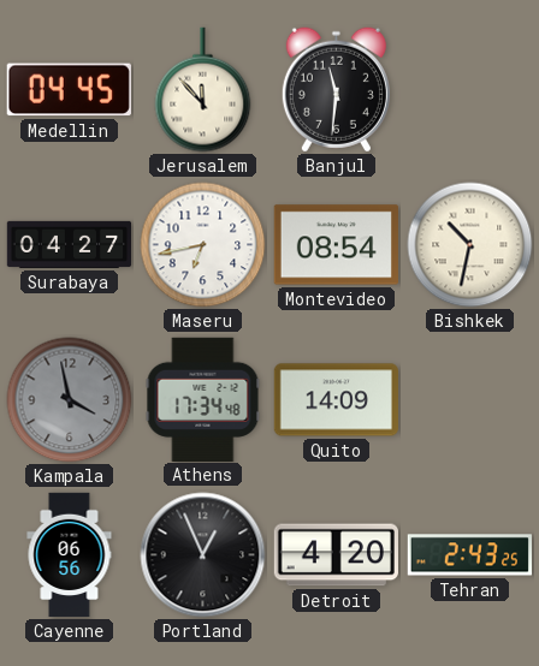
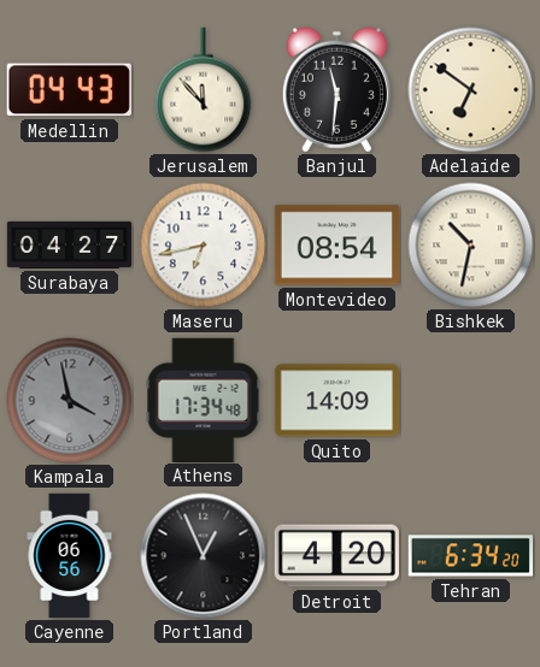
Medellin: 04:45 -> 04:43
Adelaide: none -> 6:51
Tehran: 2:43 -> 6:34
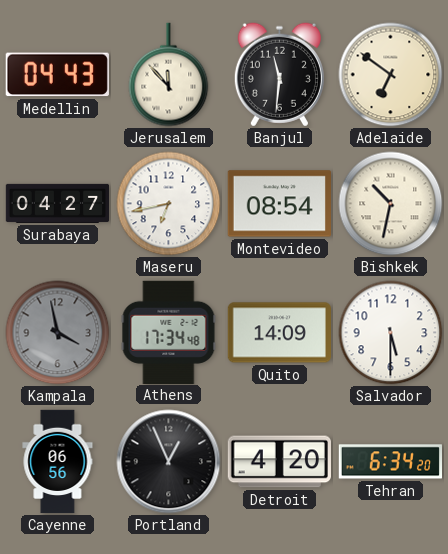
Salvador: none -> 5:30
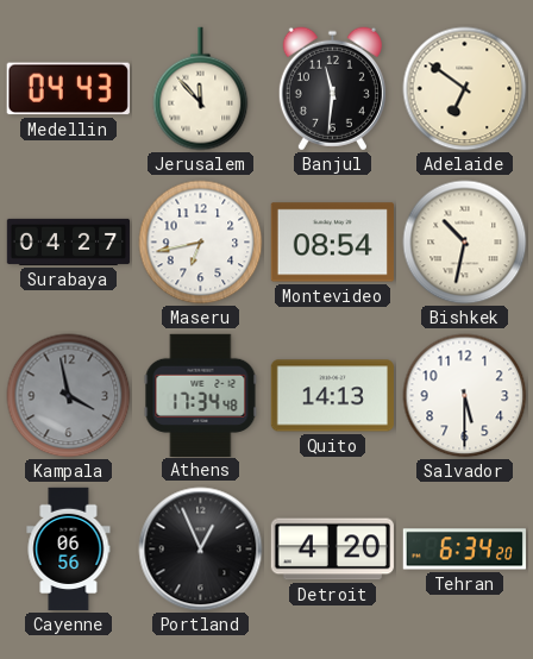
Quito: 14:09 -> 14:13
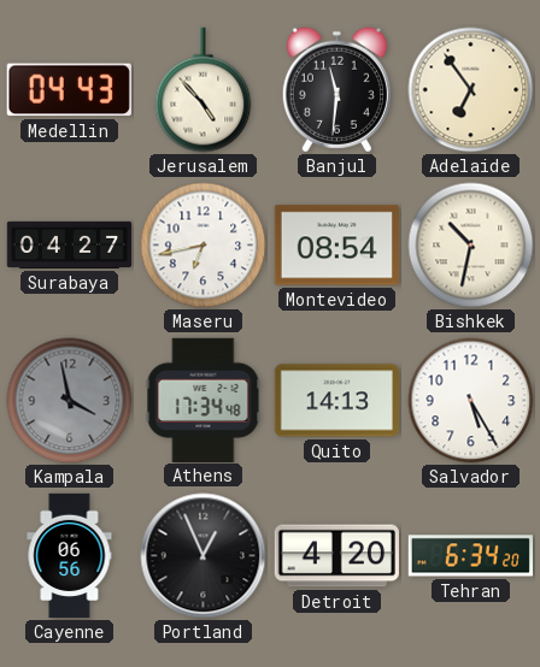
Jerusalem: 11:53 -> 4:53
Adelaide: 6:51 -> 6:54
Salvador: 5:30 -> 5:25
